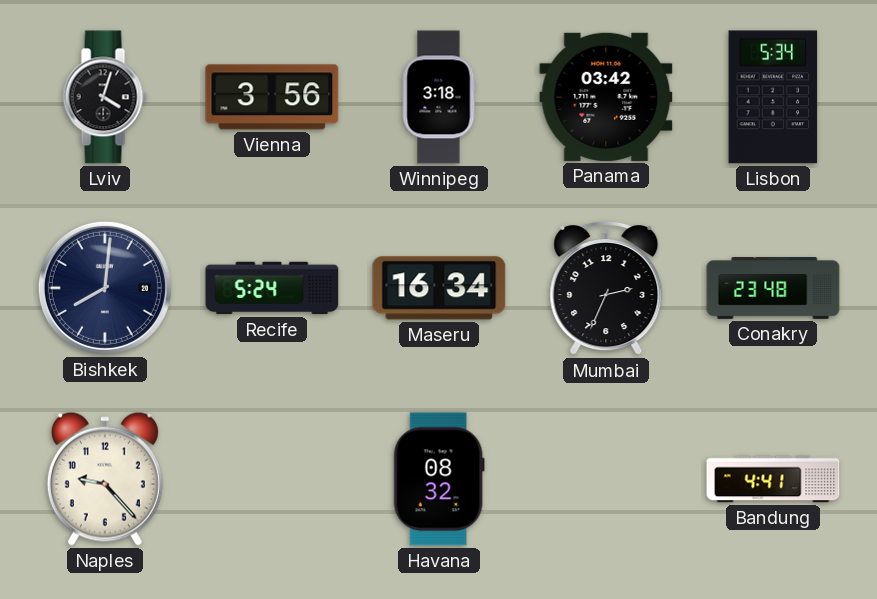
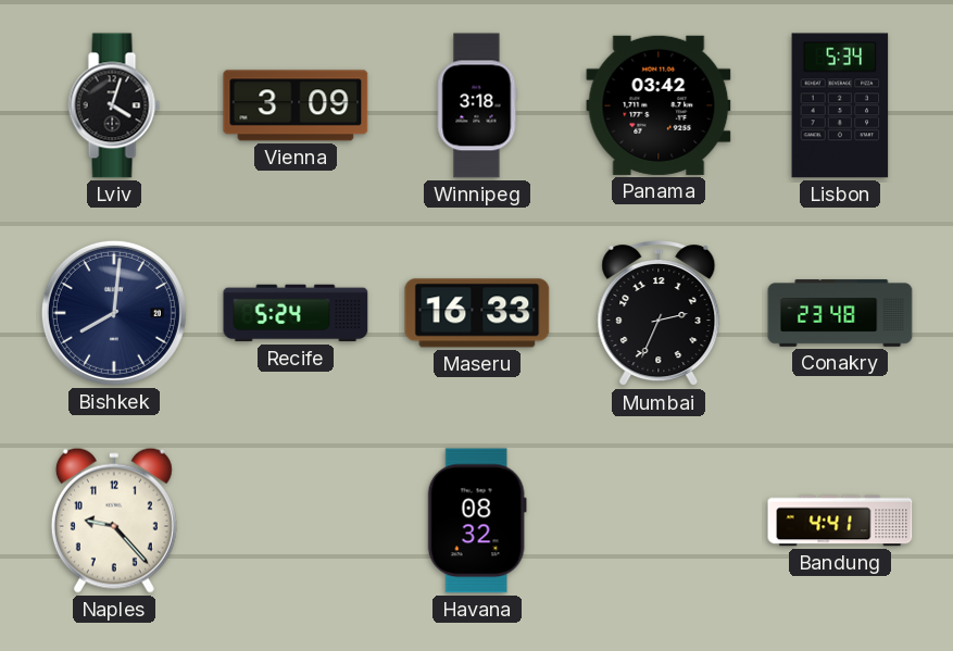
Vienna: 3:56 -> 3:09
Maseru: 16:34 -> 16:33
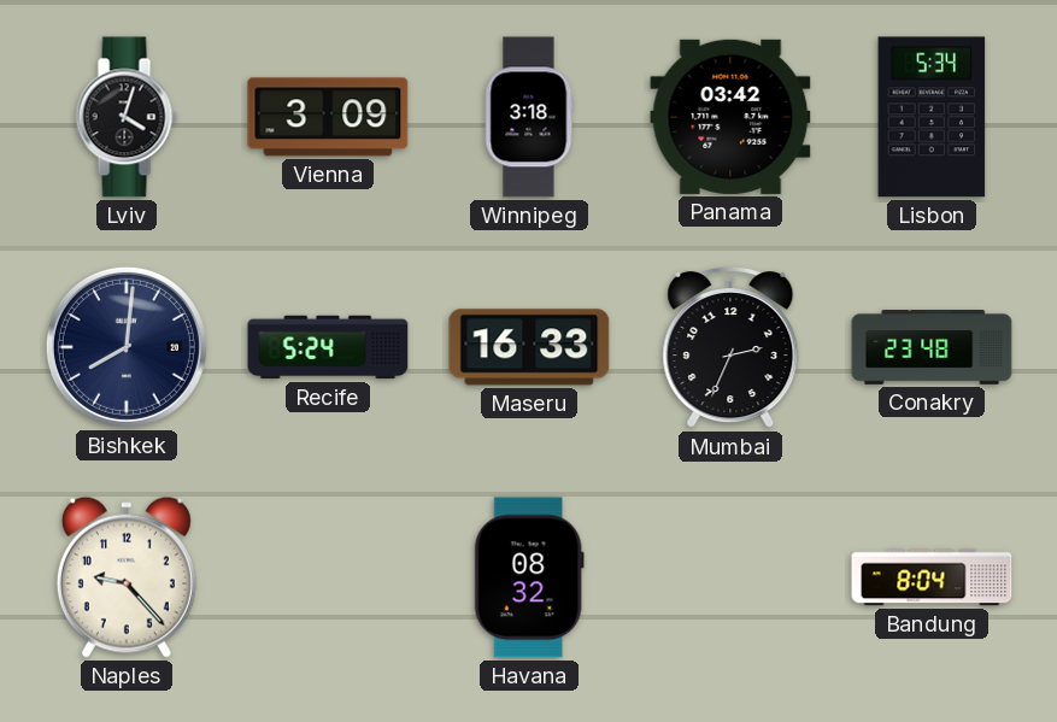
Bandung: 4:41 -> 8:04
